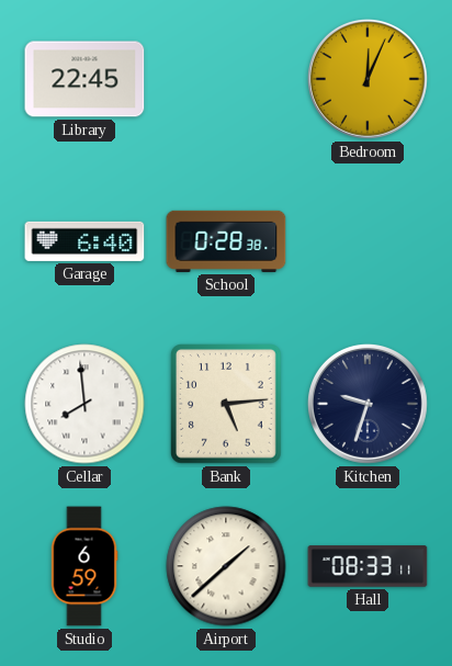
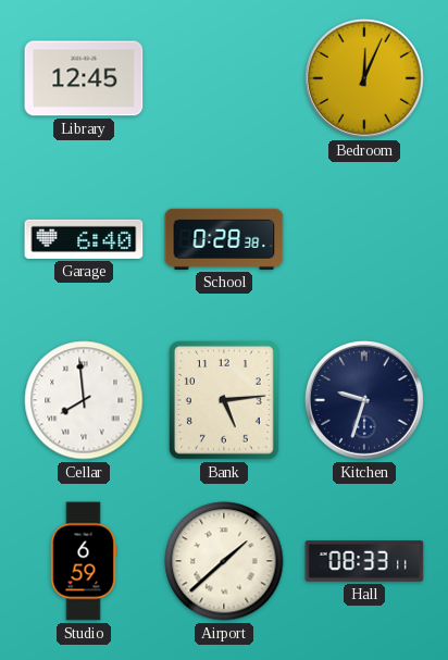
Library: 22:45 -> 12:45
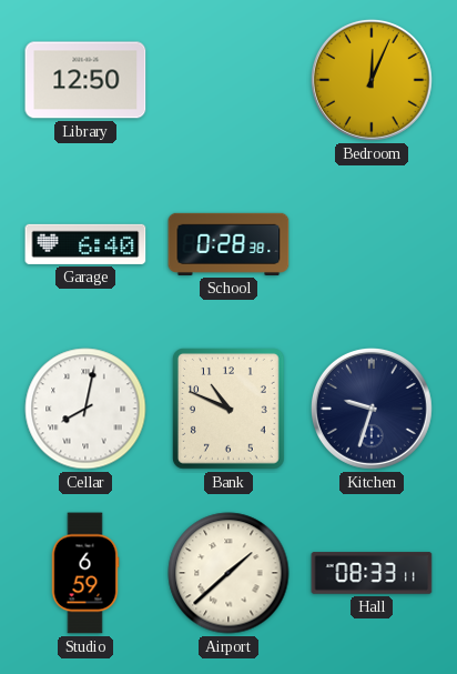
Library: 12:45 -> 12:50
Cellar: 7:59 -> 8:02
Bank: 5:14 -> 10:49
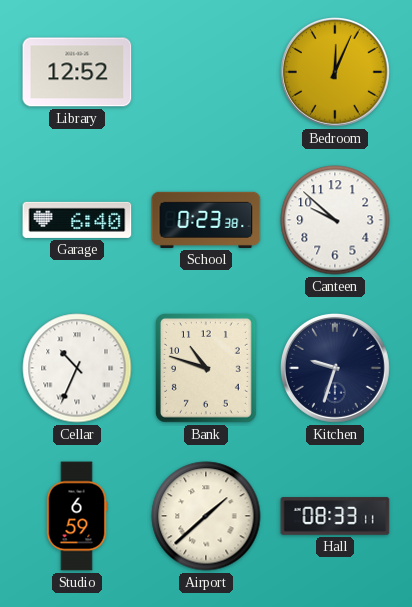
Library: 12:50 -> 12:52
School: 0:28 -> 0:23
Canteen: none -> 9:52
Cellar: 8:02 -> 10:34
Bank: 10:49 -> 10:48
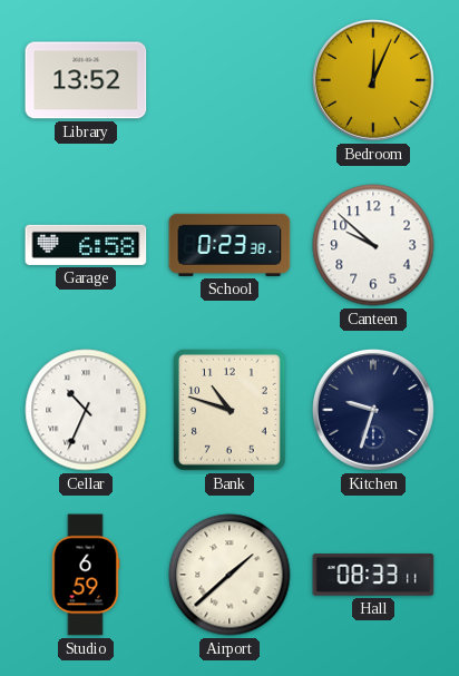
Library: 12:52 -> 13:52
Garage: 6:40 -> 6:58
